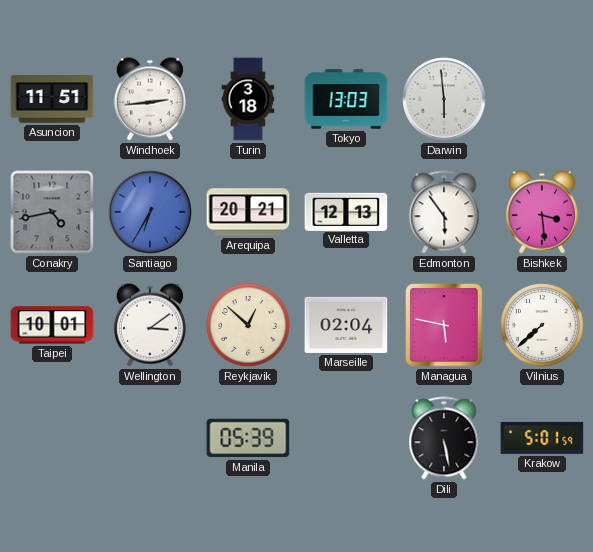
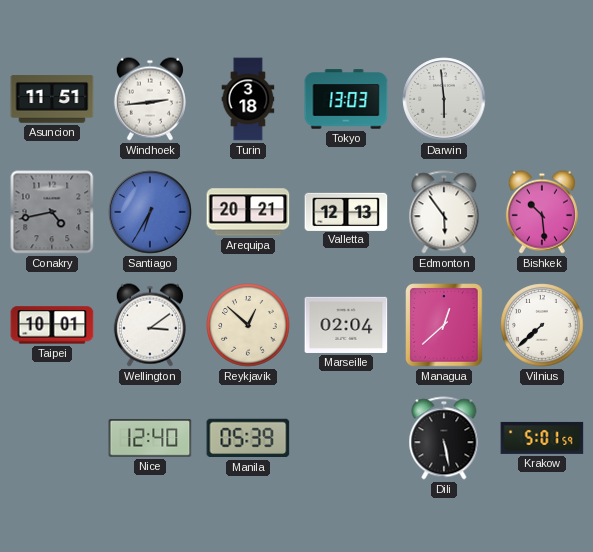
Bishkek: 3:29 -> 10:29
Managua: 5:47 -> 12:38
Nice: none -> 12:40
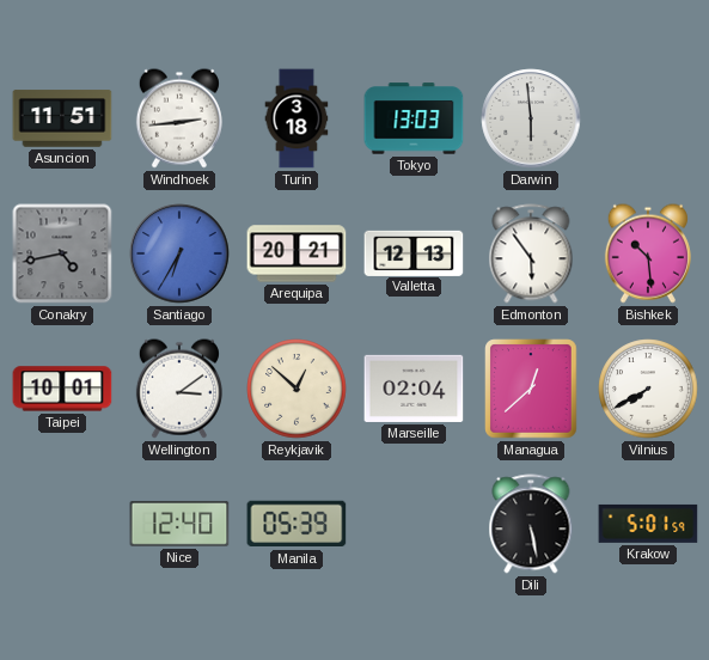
Vilnius: 7:38 -> 7:40
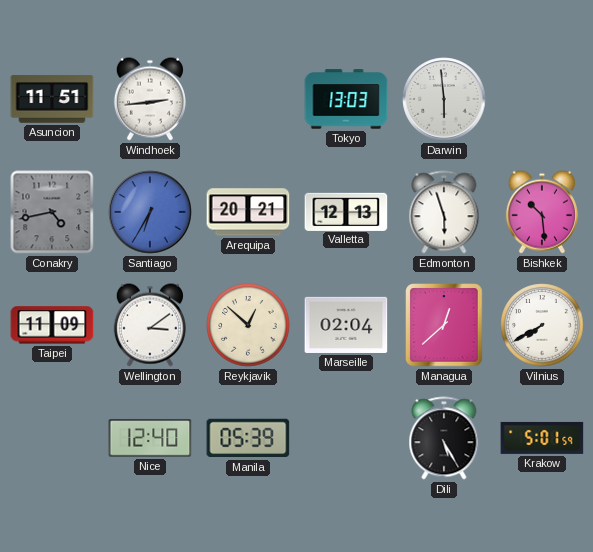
Turin: 3:18 -> none
Edmonton: 5:54 -> 5:57
Taipei: 10:01 -> 11:09
Dili: 5:28 -> 5:25
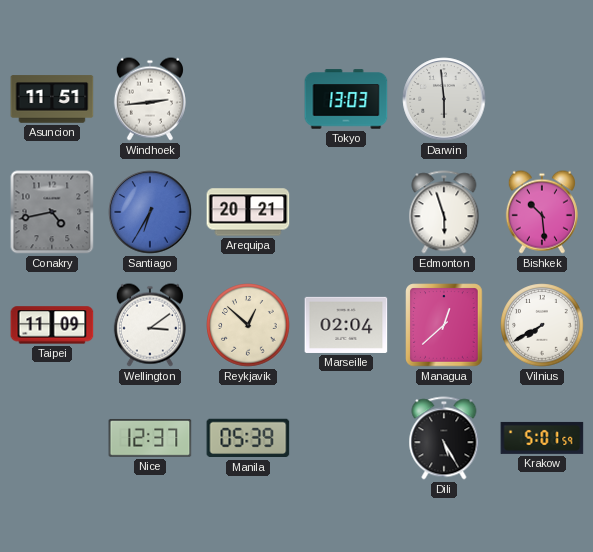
Valletta: 12:13 -> none
Nice: 12:40 -> 12:37
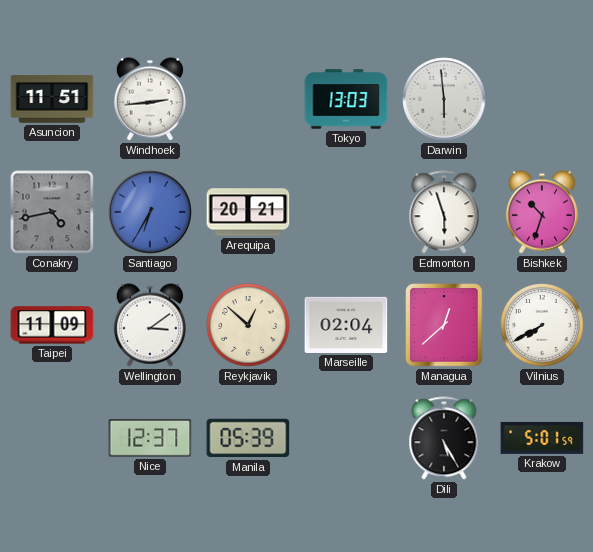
Bishkek: 10:29 -> 10:33
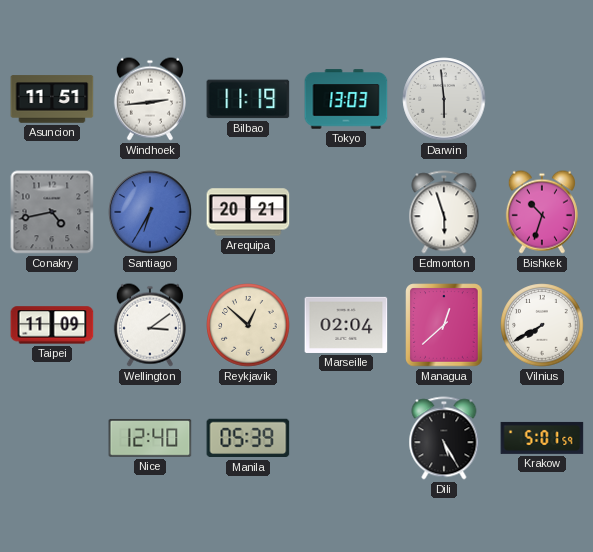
Bilbao: none -> 11:19
Nice: 12:37 -> 12:40
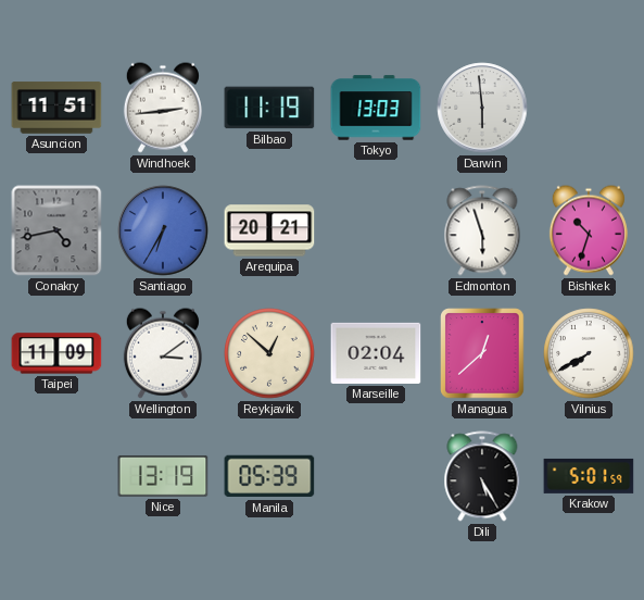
Nice: 12:40 -> 13:19
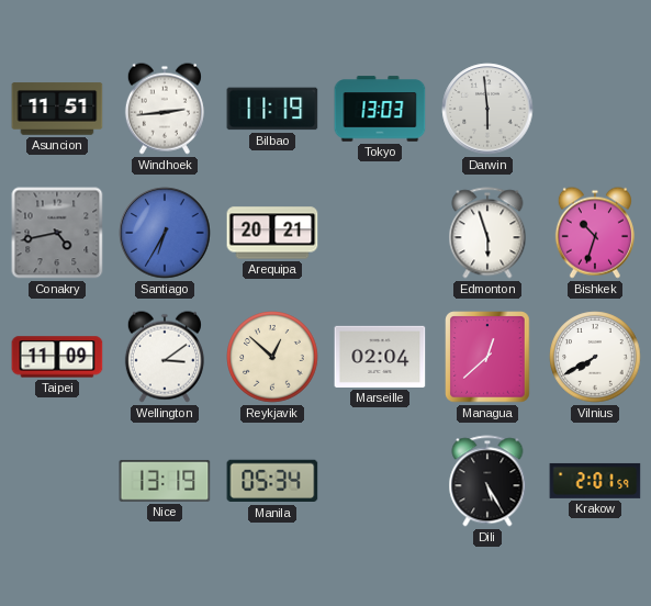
Manila: 05:39 -> 05:34
Krakow: 5:01 -> 2:01
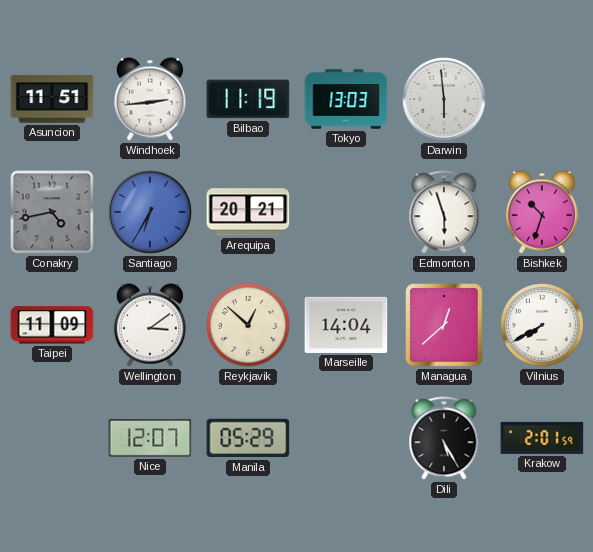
Marseille: 02:04 -> 14:04
Nice: 13:19 -> 12:07
Manila: 05:34 -> 05:29
